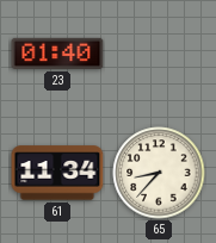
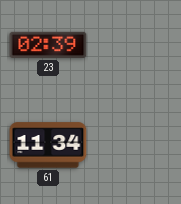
23: 01:40 -> 02:39
65: 8:37 -> none
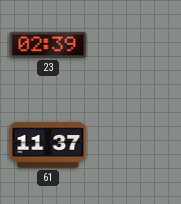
61: 11:34 -> 11:37
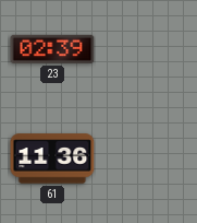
61: 11:37 -> 11:36
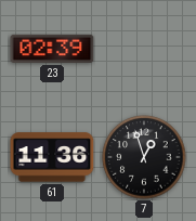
7: none -> 12:57
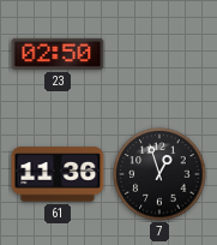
23: 02:39 -> 02:50
